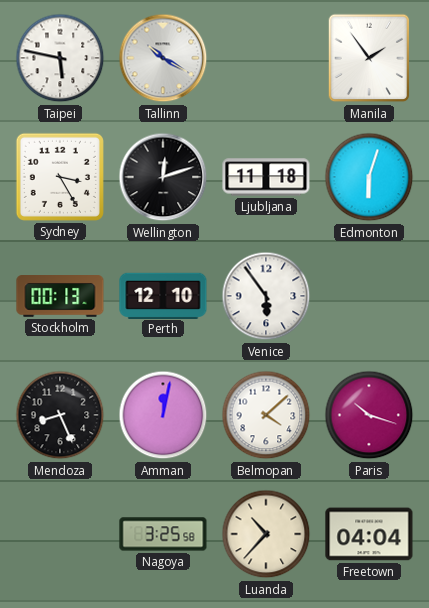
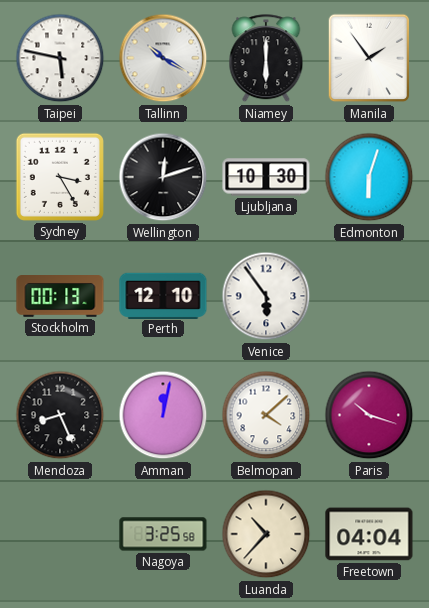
Niamey: none -> 6:00
Ljubljana: 11:18 -> 10:30
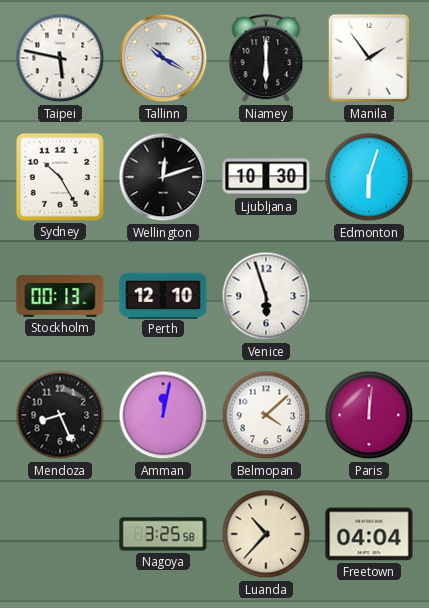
Sydney: 3:25 -> 10:25
Venice: 5:54 -> 5:57
Paris: 10:18 -> 12:01
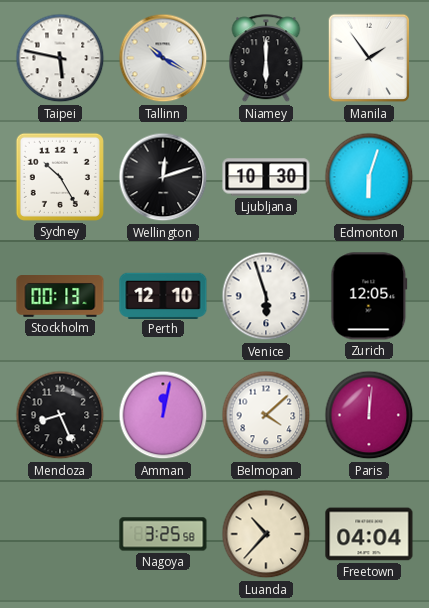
Zurich: none -> 12:05
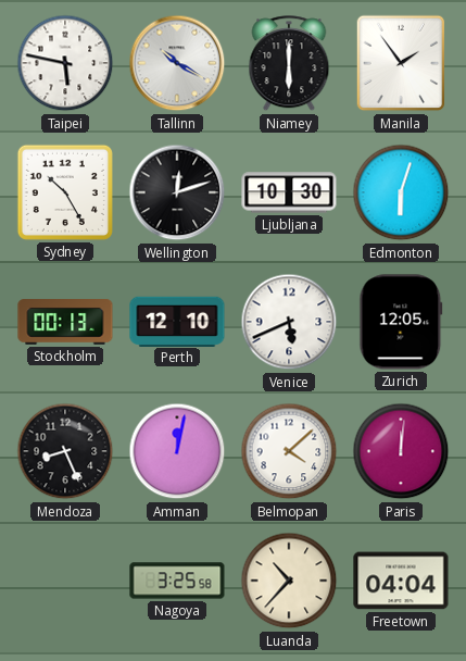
Venice: 5:57 -> 5:41
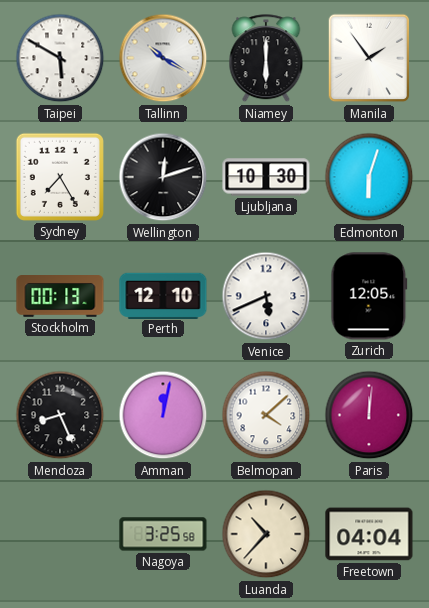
Taipei: 5:47 -> 5:50
Sydney: 10:25 -> 7:25
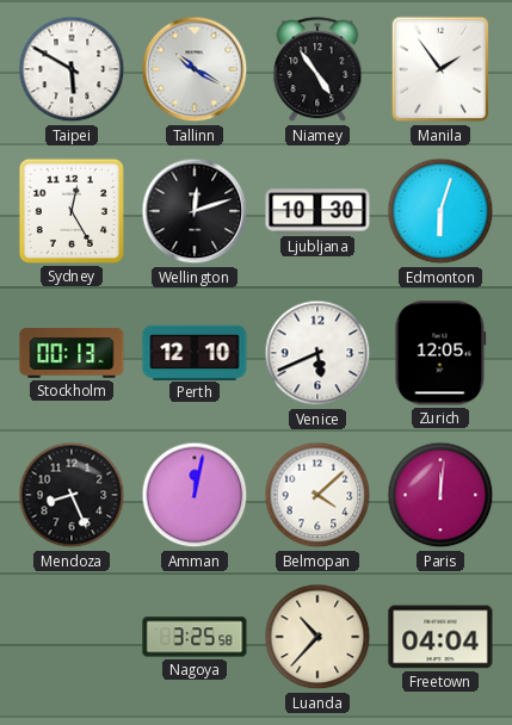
Niamey: 6:00 -> 4:54
Sydney: 7:25 -> 12:25
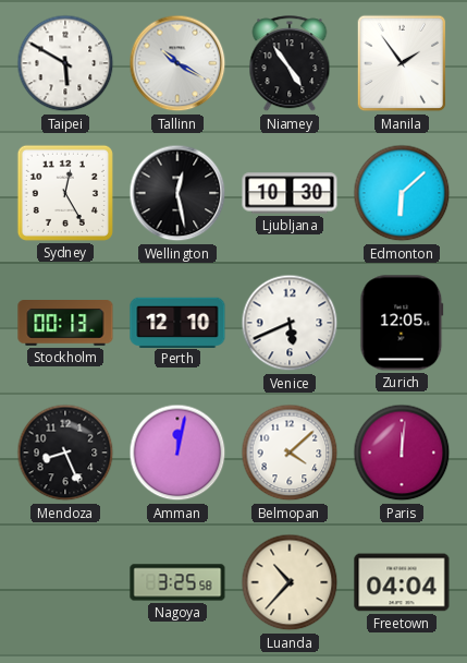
Wellington: 12:12 -> 12:28
Edmonton: 6:03 -> 6:08
